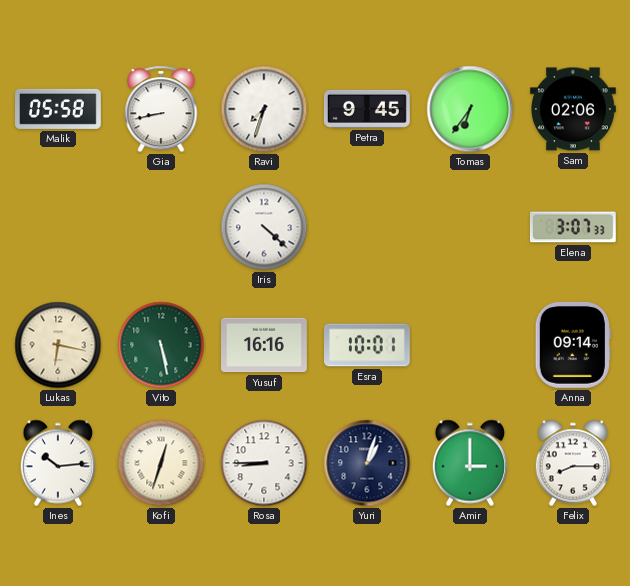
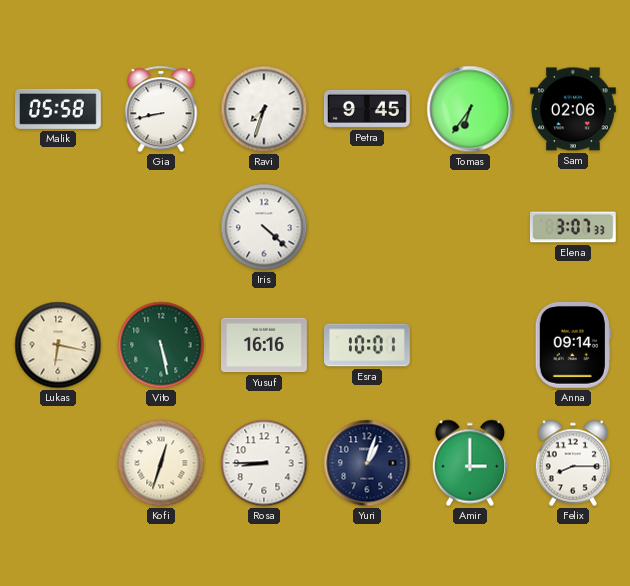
Ines: 10:14 -> none
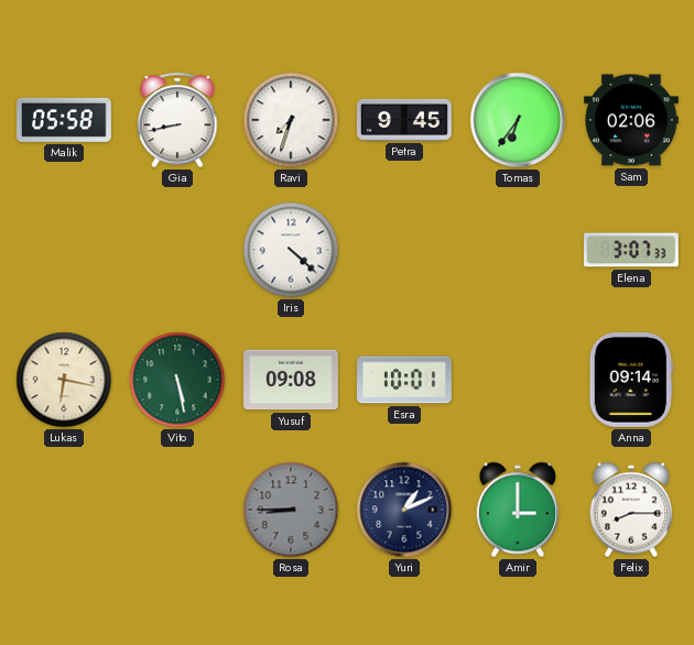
Yusuf: 16:16 -> 09:08
Kofi: 12:33 -> none
Rosa dial: white -> grey
Yuri: 1:03 -> 1:11
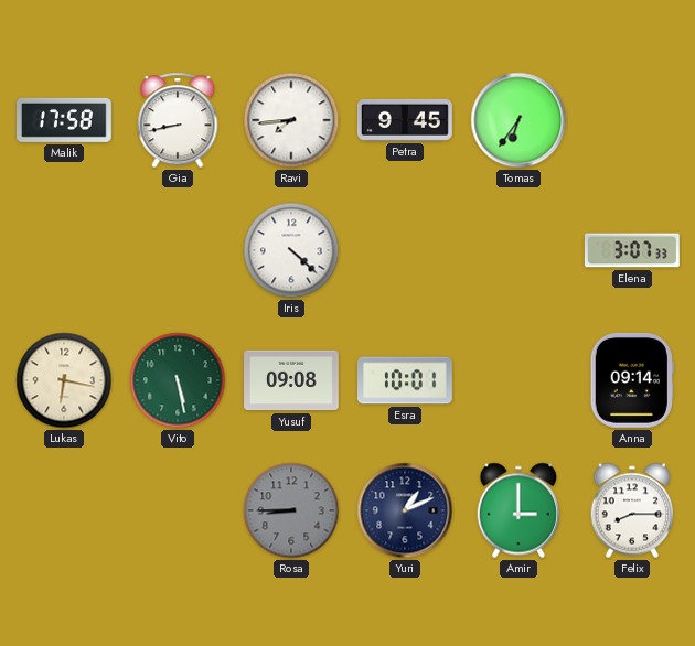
Malik: 05:58 -> 17:58
Ravi: 7:33 -> 7:44
Sam: 02:06 -> none
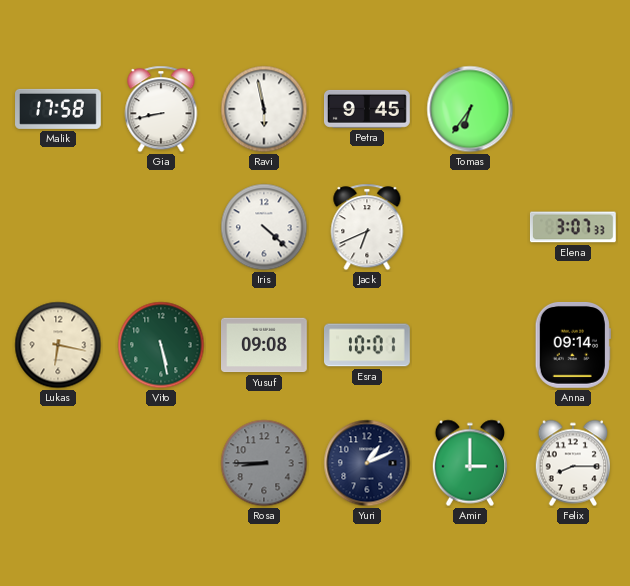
Ravi: 7:44 -> 5:58
Jack: none -> 6:41
